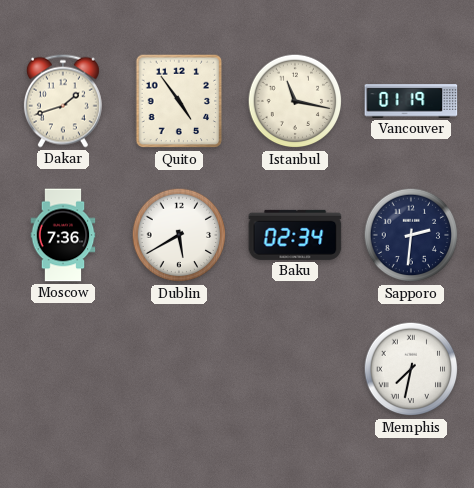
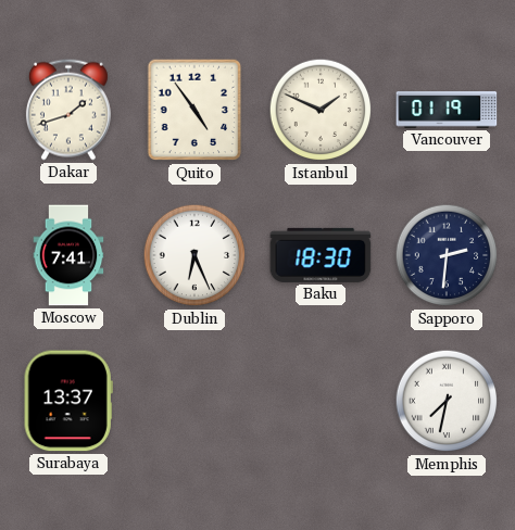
Istanbul: 11:17 -> 1:49
Moscow: 7:36 -> 7:41
Dublin: 5:40 -> 6:26
Baku: 02:34 -> 18:30
Surabaya: none -> 13:37
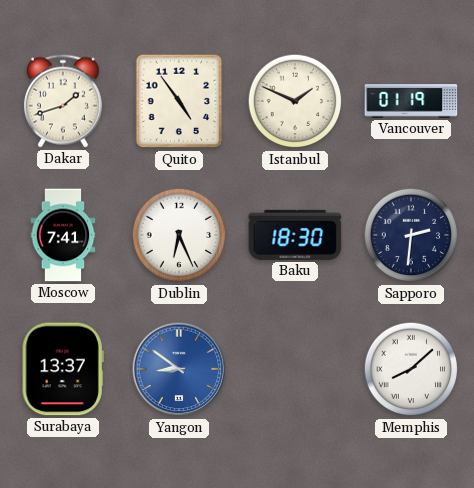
Yangon: none -> 8:51
Memphis: 7:32 -> 8:08
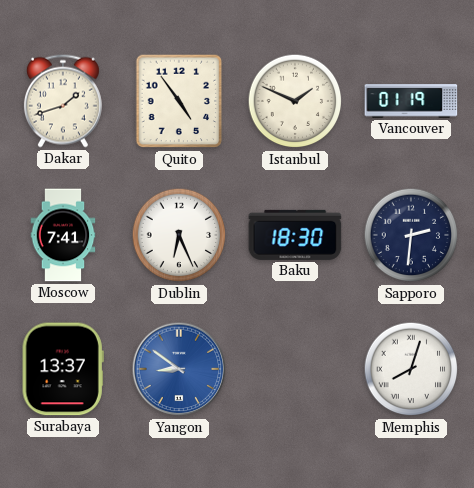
Memphis: 8:08 -> 8:03
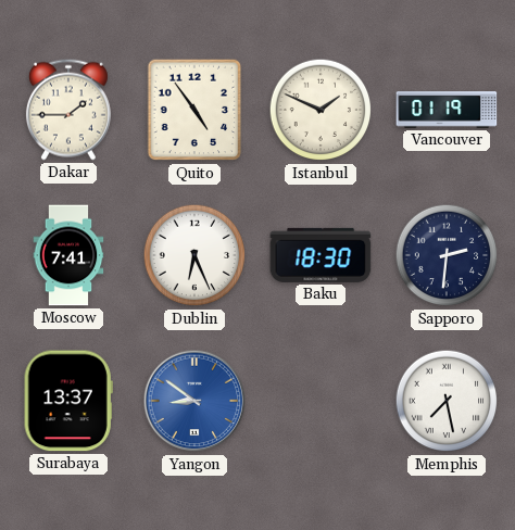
Dakar: 1:42 -> 1:45
Memphis: 8:03 -> 7:28
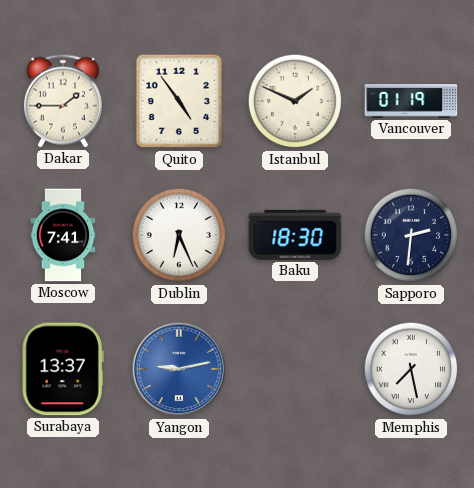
Yangon: 8:51 -> 9:13
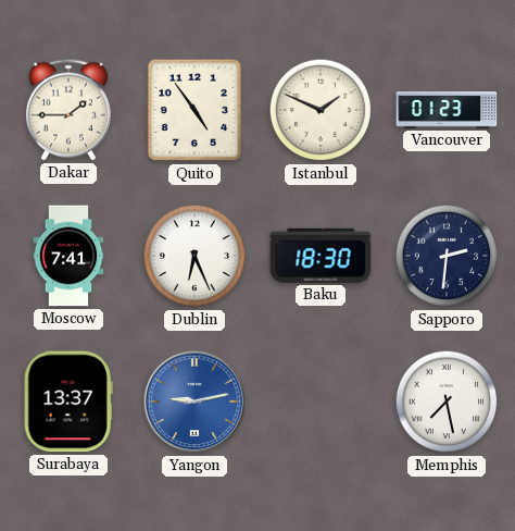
Vancouver: 01:19 -> 01:23
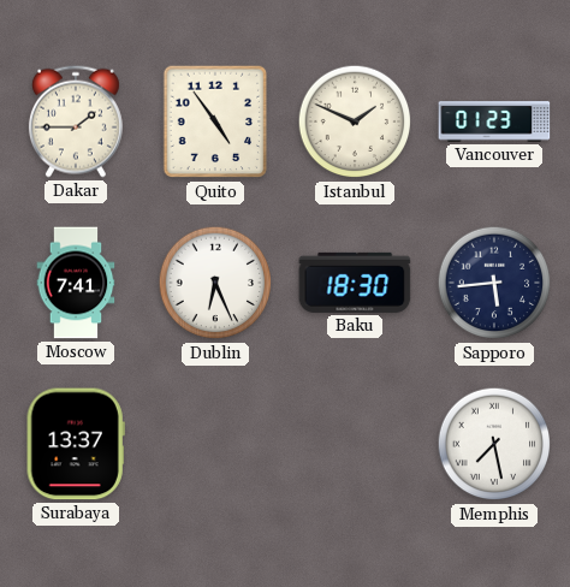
Sapporo: 2:31 -> 5:44
Yangon: 9:13 -> none
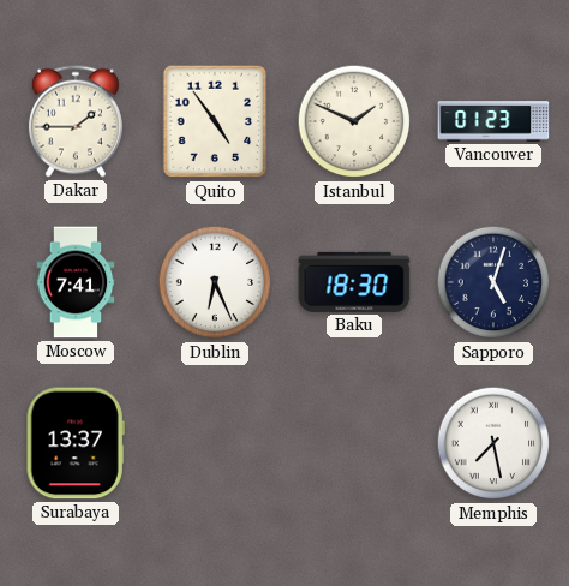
Sapporo: 5:44 -> 5:03
